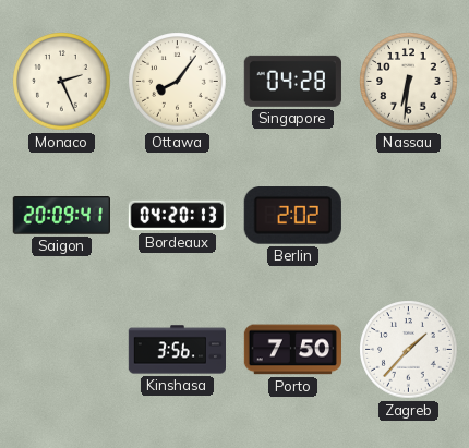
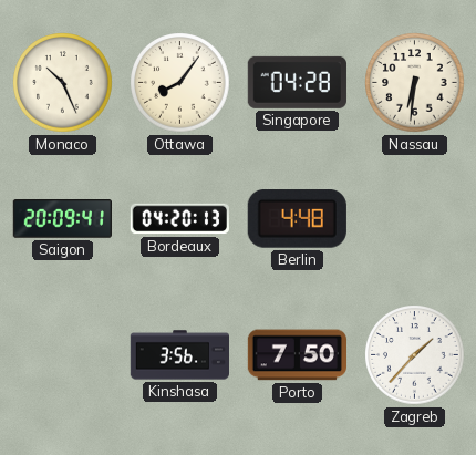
Monaco: 2:26 -> 10:26
Berlin: 2:02 -> 4:48
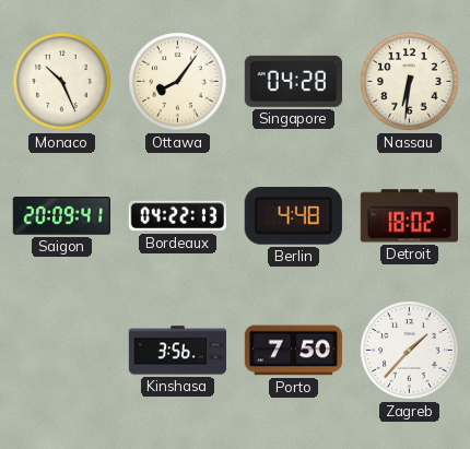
Bordeaux: 04:20 -> 04:22
Detroit: none -> 18:02
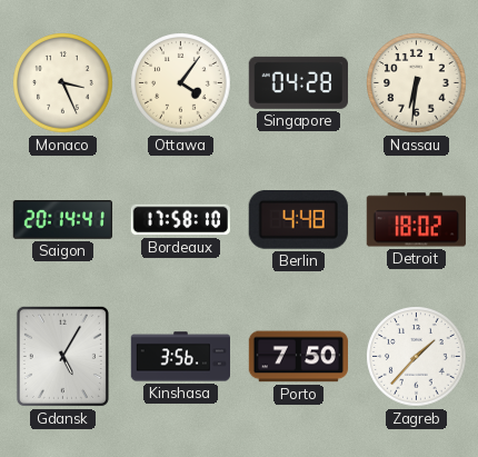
Monaco: 10:26 -> 3:26
Ottawa: 8:06 -> 4:06
Saigon: 20:09 -> 20:14
Bordeaux: 04:22 -> 17:58
Gdansk: none -> 5:05
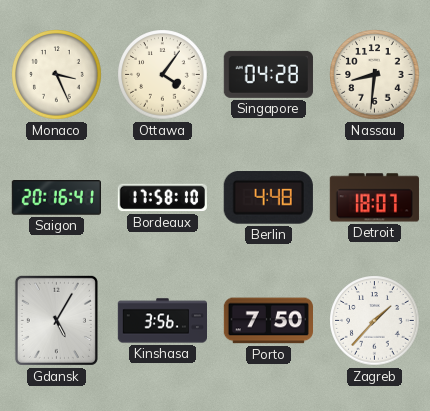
Nassau: 6:31 -> 8:31
Saigon: 20:14 -> 20:16
Detroit: 18:02 -> 18:07
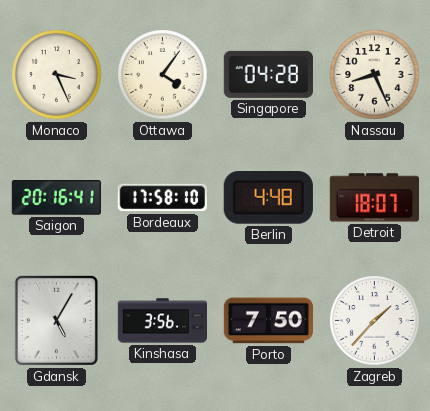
Nassau: 8:31 -> 8:26
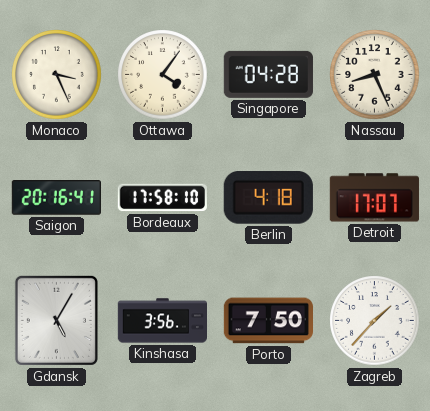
Berlin: 4:48 -> 4:18
Detroit: 18:07 -> 17:07
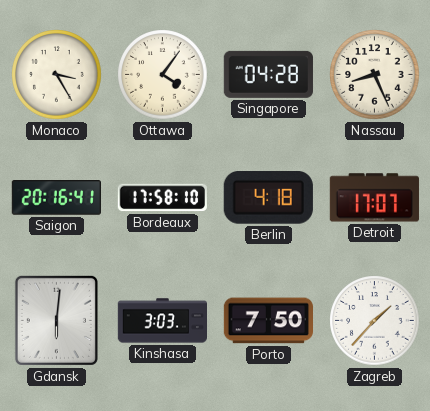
Monaco: 3:26 -> 3:25
Gdansk: 5:05 -> 6:01
Kinshasa: 3:56 -> 3:03
